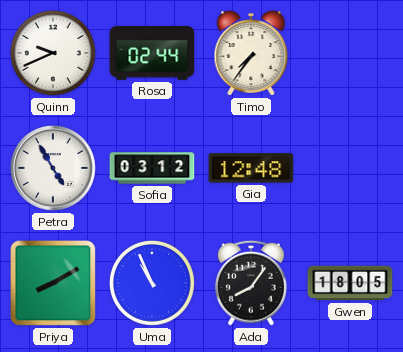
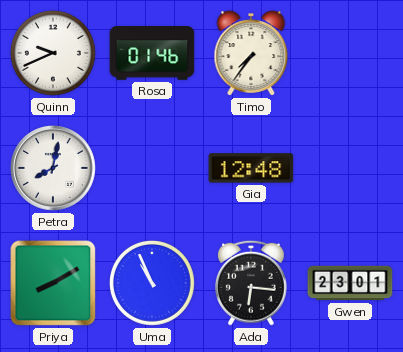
Rosa: 02:44 -> 01:46
Petra: 4:55 -> 8:02
Sofia: 03:12 -> none
Ada: 8:06 -> 6:16
Gwen: 18:05 -> 23:01
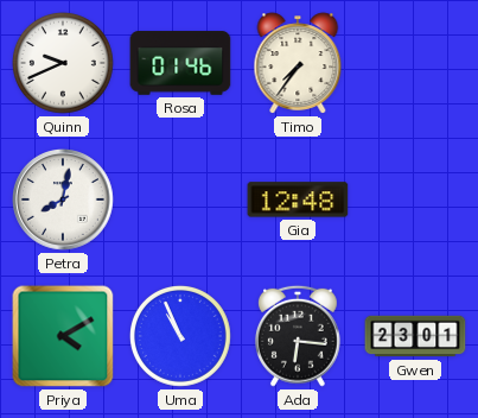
Priya: 8:10 -> 4:10
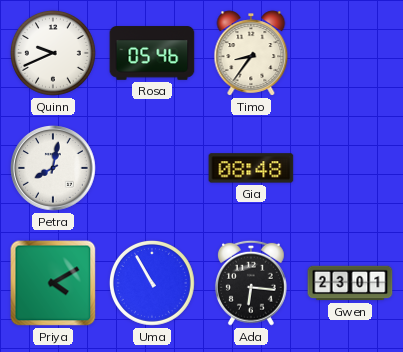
Rosa: 01:46 -> 05:46
Timo: 7:36 -> 8:36
Gia: 12:48 -> 08:48
Uma: 10:56 -> 10:55
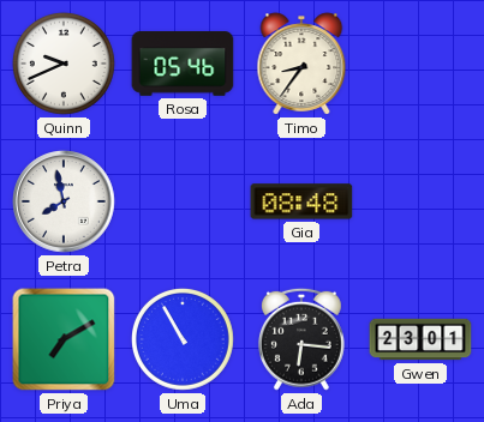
Petra: 8:02 -> 7:58
Priya: 4:10 -> 7:10
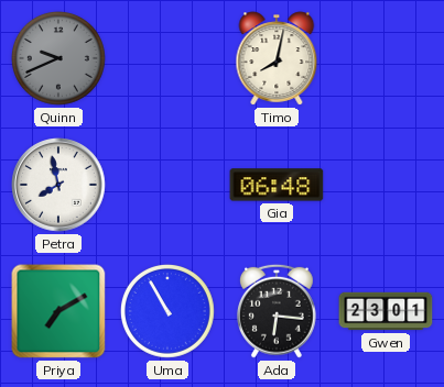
Quinn dial: white -> grey
Rosa: 05:46 -> none
Timo: 8:36 -> 8:02
Gia: 08:48 -> 06:48
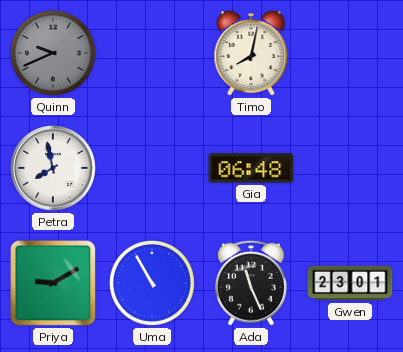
Priya: 7:10 -> 9:10
Ada: 6:16 -> 11:26
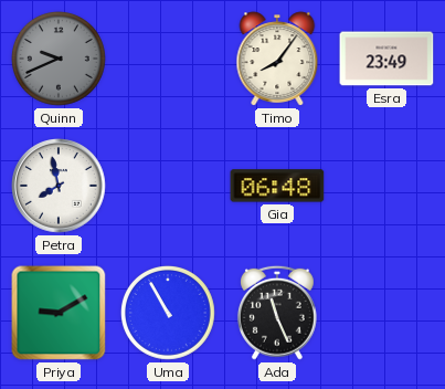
Timo: 8:02 -> 8:06
Esra: none -> 23:49
Gwen: 23:01 -> none
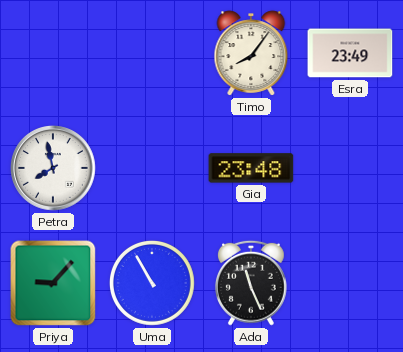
Quinn: 9:41 -> none
Gia: 06:48 -> 23:48
Priya: 9:10 -> 9:07
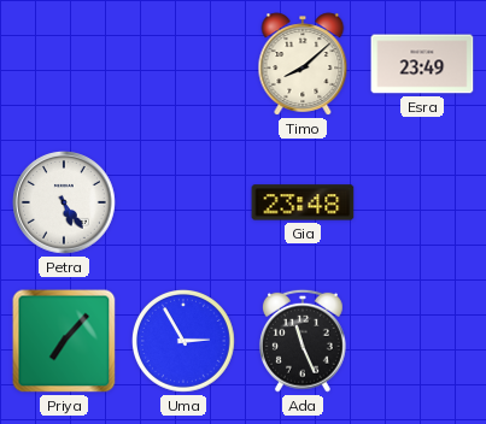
Timo: 8:06 -> 8:08
Petra: 7:58 -> 5:24
Priya: 9:07 -> 7:07
Uma: 10:55 -> 2:55
